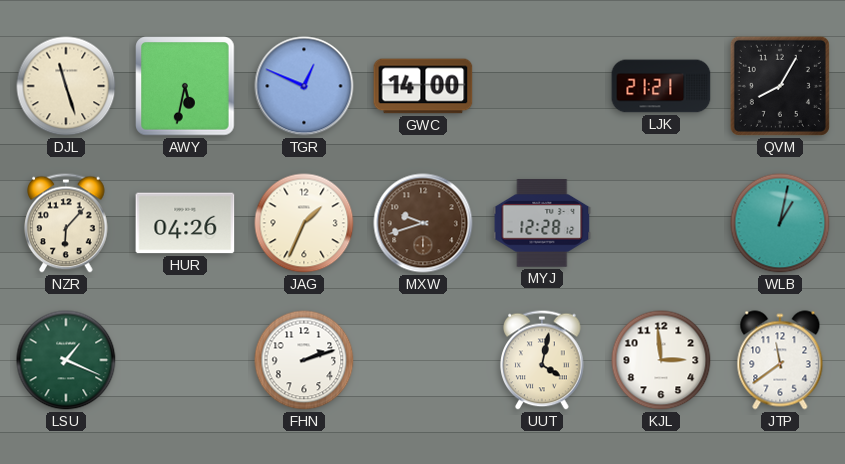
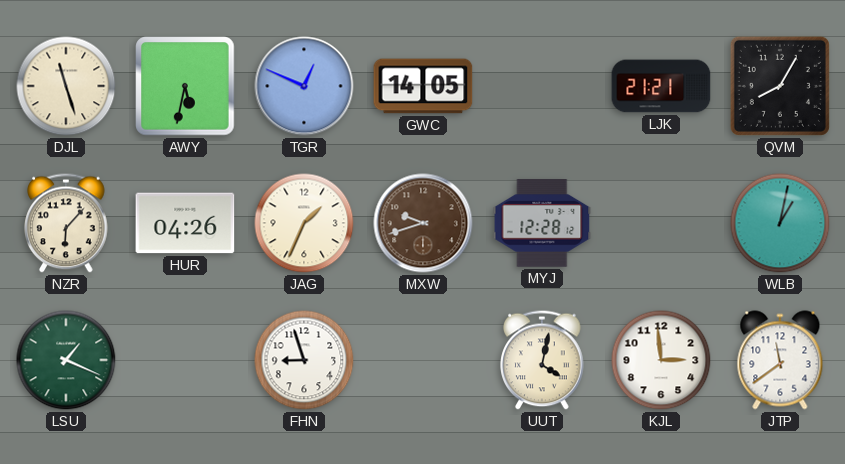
GWC: 14:00 -> 14:05
FHN: 2:12 -> 8:57
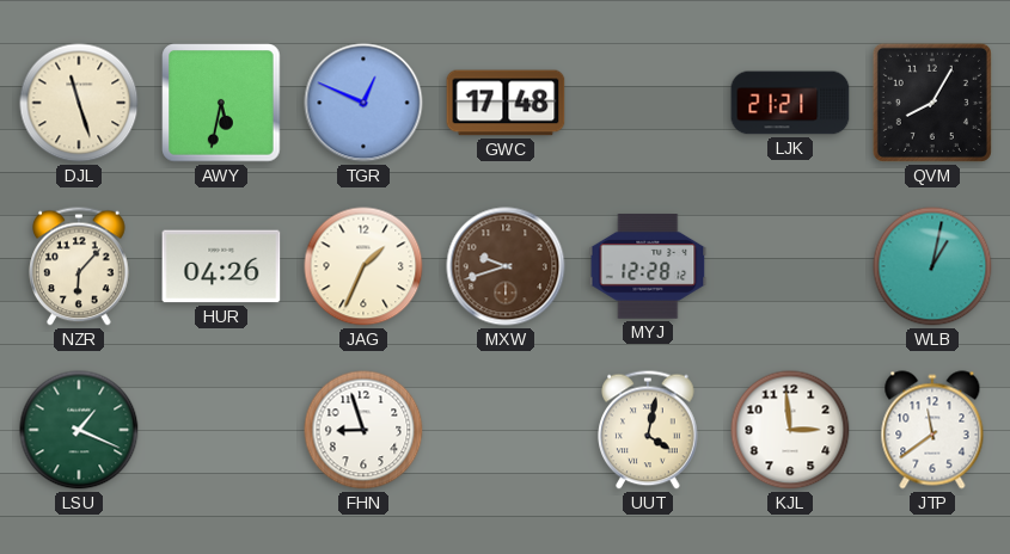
GWC: 14:05 -> 17:48
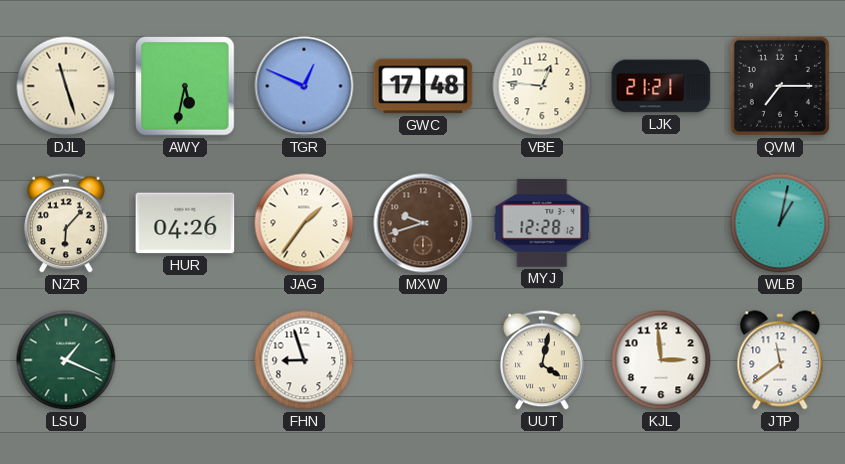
VBE: none -> 12:46
QVM: 8:05 -> 7:15
JAG: 1:34 -> 1:36
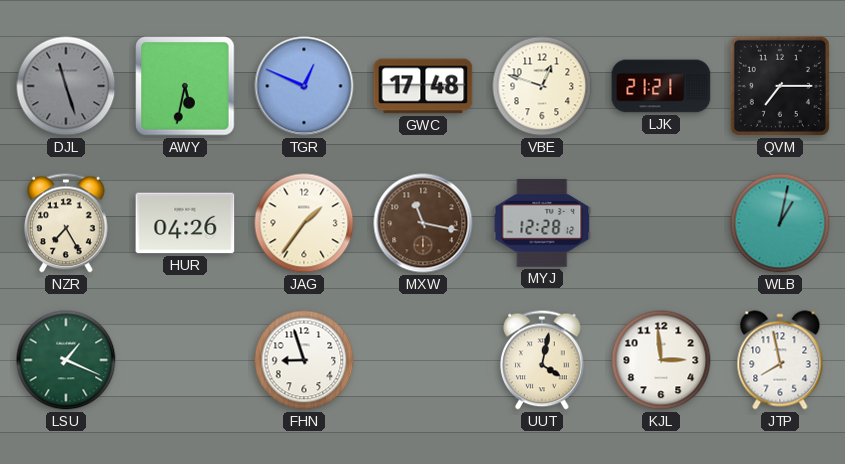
DJL dial: cream -> grey
VBE: 12:46 -> 12:48
NZR: 6:07 -> 7:25
MXW: 9:42 -> 11:17
JTP: 11:39 -> 7:58
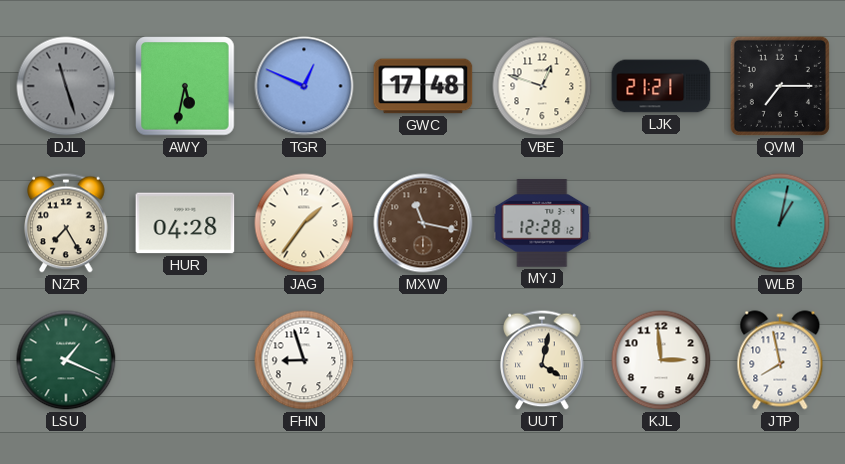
HUR: 04:26 -> 04:28
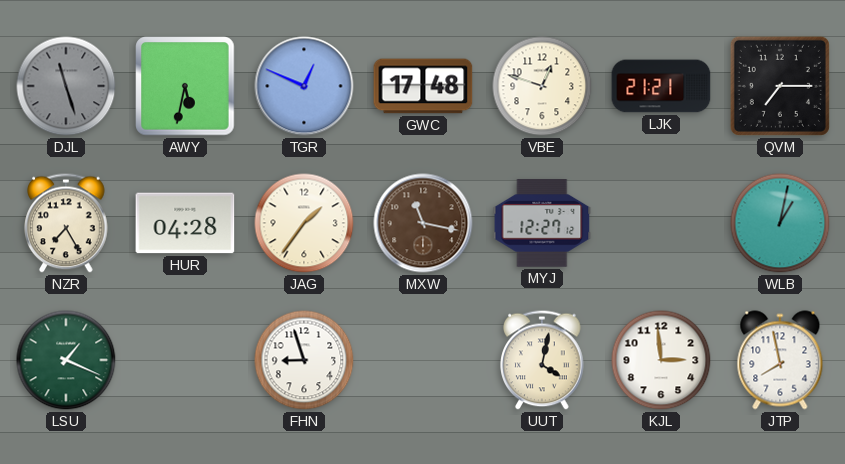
MYJ: 12:28 -> 12:27
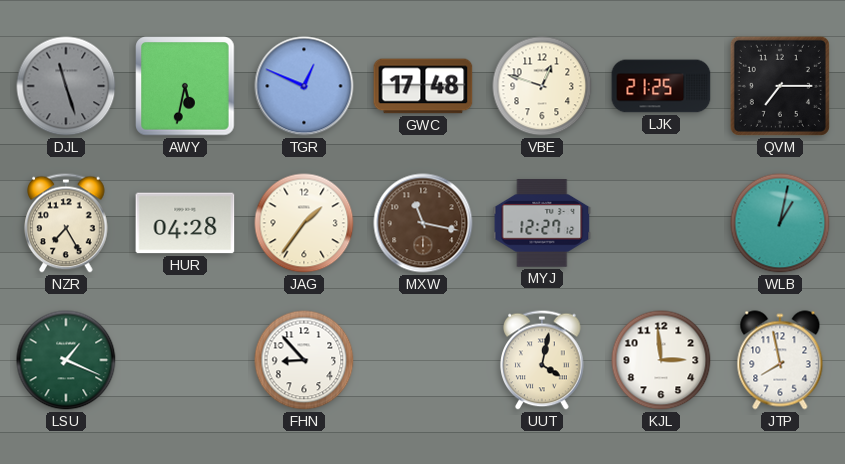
LJK: 21:21 -> 21:25
FHN: 8:57 -> 8:53
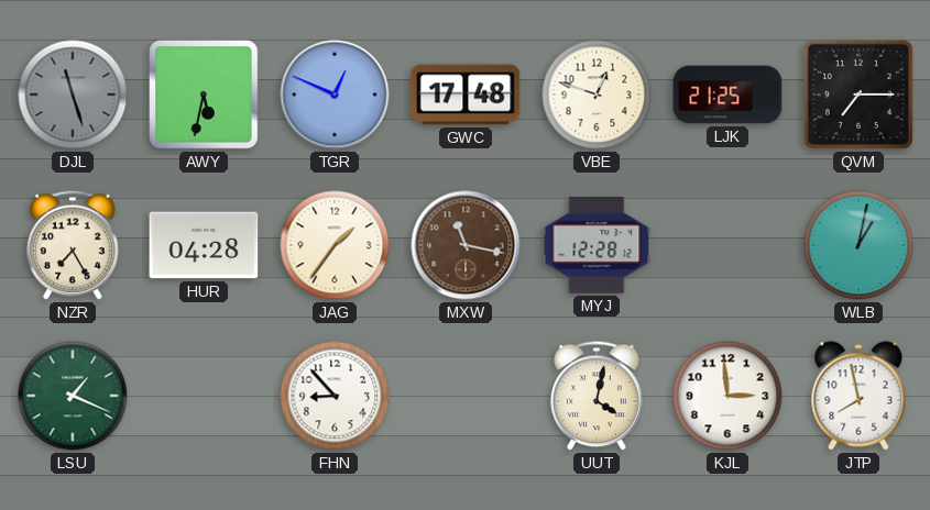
MYJ: 12:27 -> 12:28
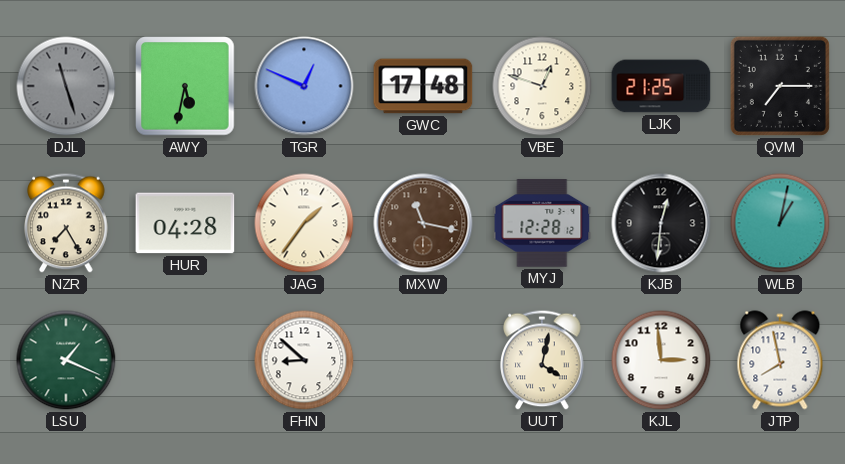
KJB: none -> 12:31
FHN: 8:53 -> 8:52
